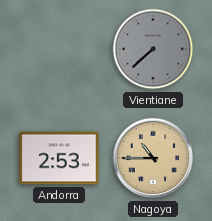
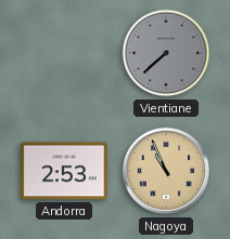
Nagoya: 10:45 -> 10:56
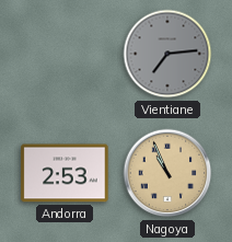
Vientiane: 7:38 -> 7:14
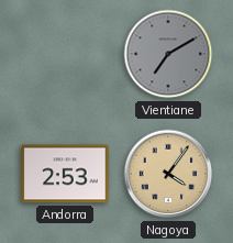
Vientiane: 7:14 -> 7:10
Nagoya: 10:56 -> 4:06
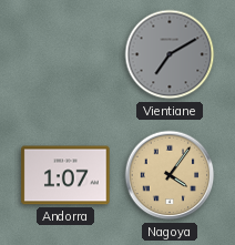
Andorra: 2:53 -> 1:07
